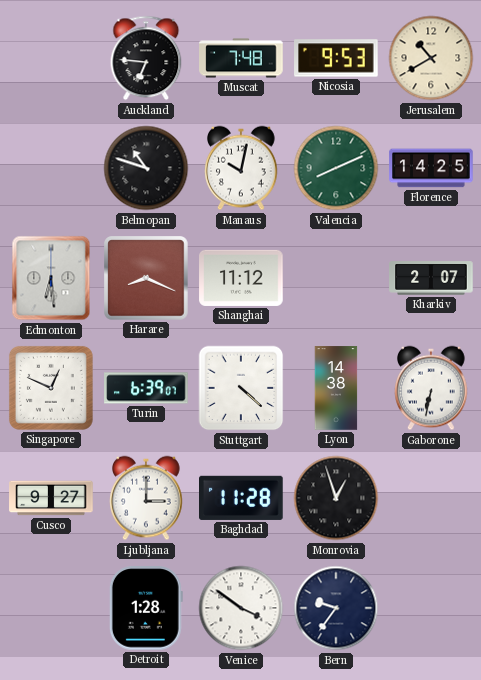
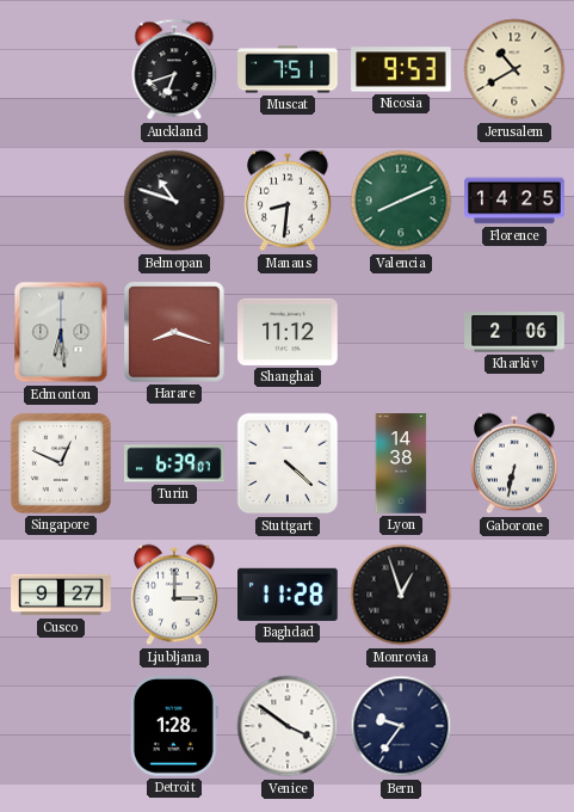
Auckland: 6:46 -> 6:42
Muscat: 7:48 -> 7:51
Manaus: 10:02 -> 8:31
Harare: 8:19 -> 8:18
Kharkiv: 2:07 -> 2:06
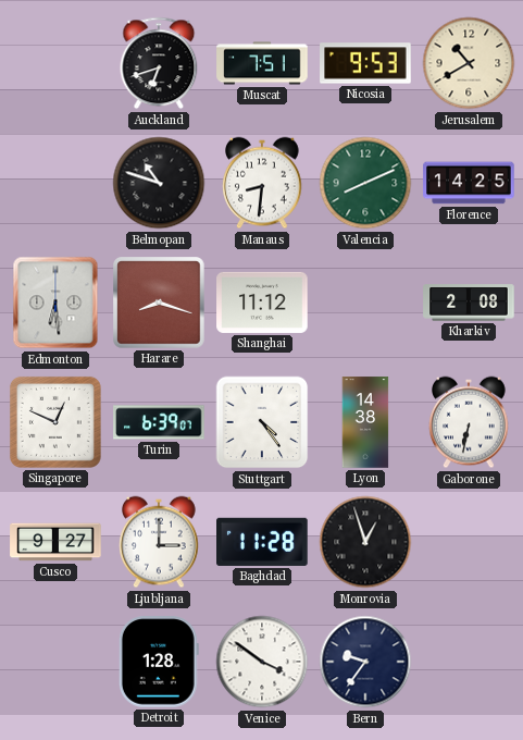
Kharkiv: 2:06 -> 2:08
Stuttgart: 4:22 -> 4:24
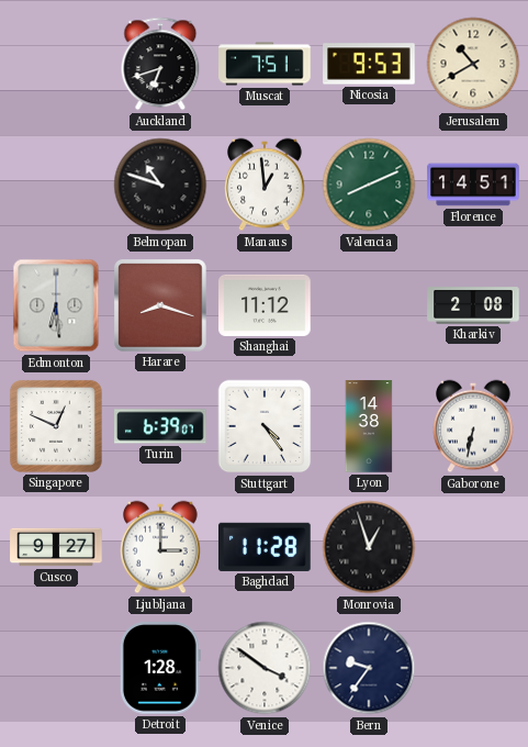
Manaus: 8:31 -> 12:59
Florence: 14:25 -> 14:51
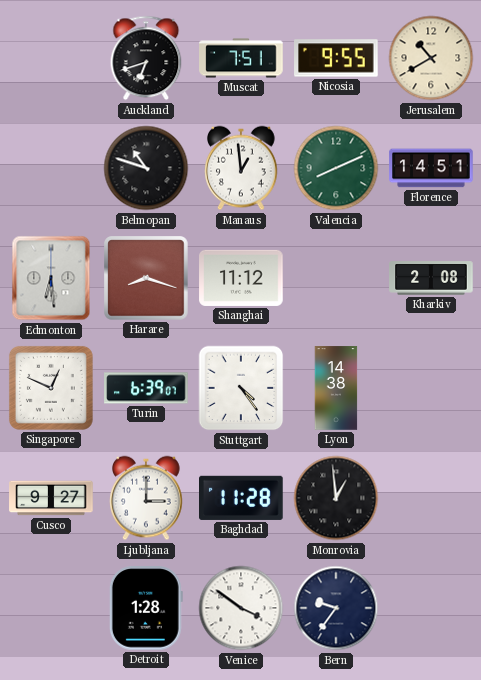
Nicosia: 9:53 -> 9:55
Gaborone: 6:32 -> none
Monrovia: 12:57 -> 12:59
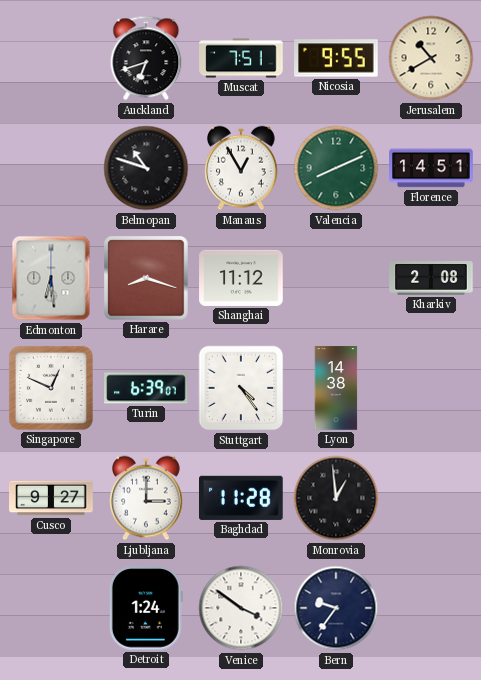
Manaus: 12:59 -> 12:55
Detroit: 1:28 -> 1:24
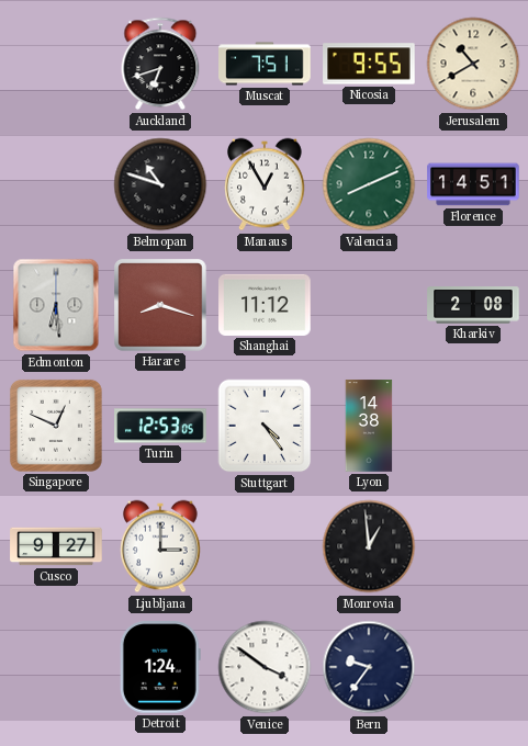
Turin: 6:39 -> 12:53
Baghdad: 11:28 -> none
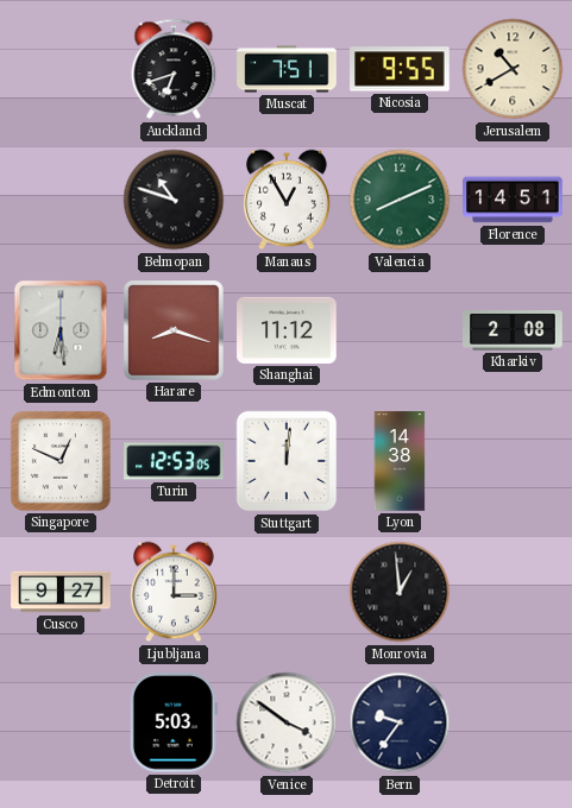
Stuttgart: 4:24 -> 12:01
Detroit: 1:24 -> 5:03
